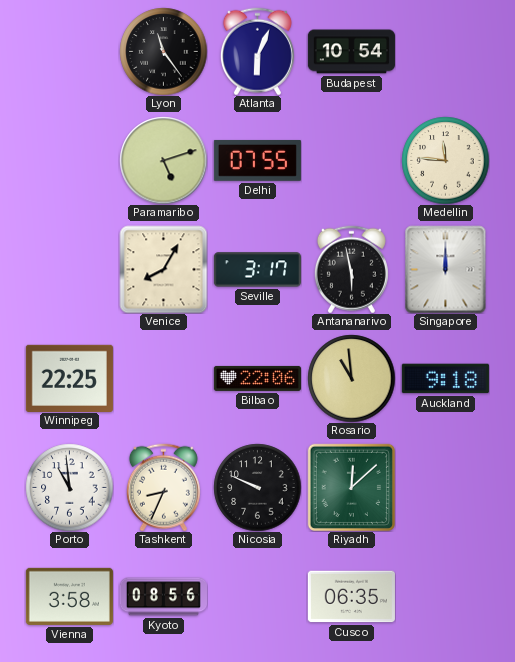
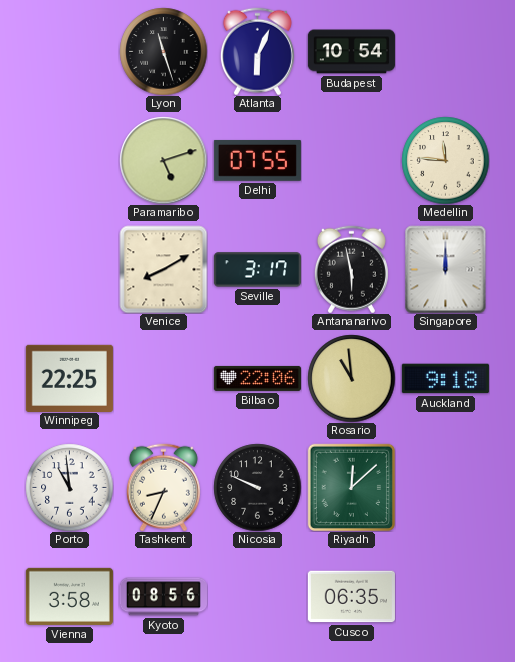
Lyon: 11:24 -> 11:27
Venice: 8:05 -> 8:10
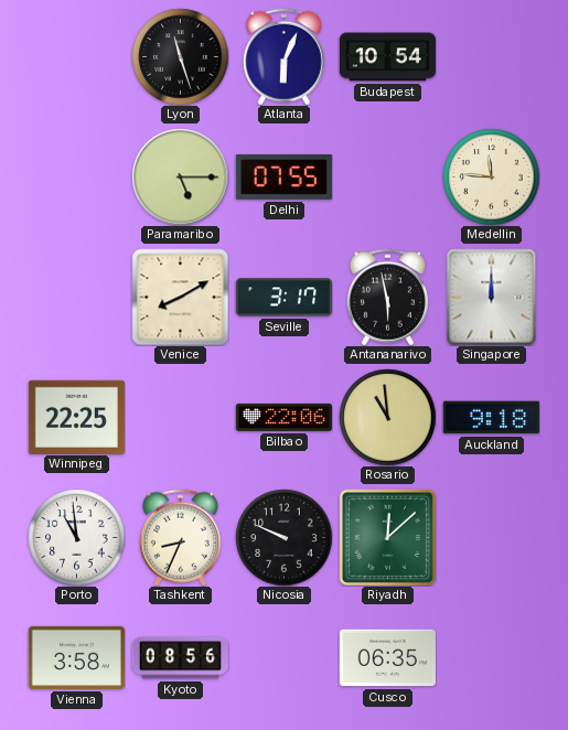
Paramaribo: 5:12 -> 5:15
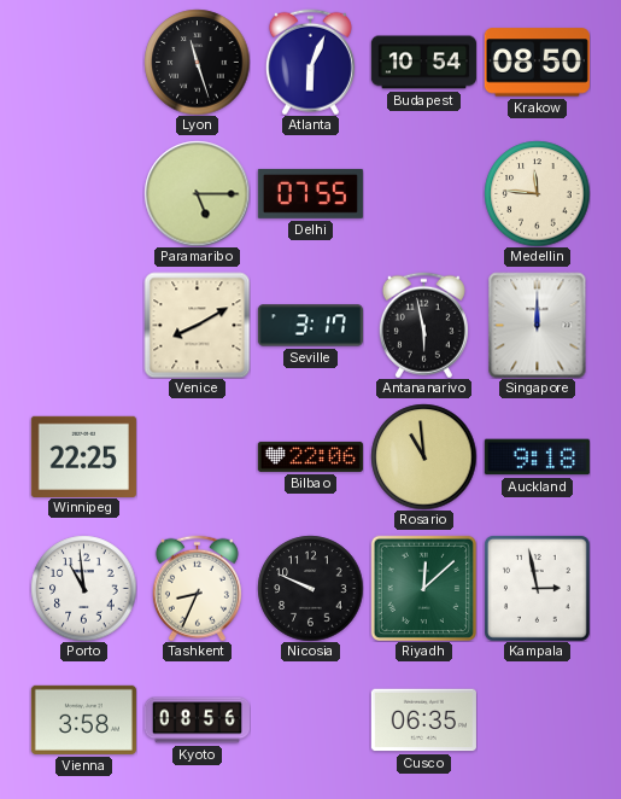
Krakow: none -> 08:50
Kampala: none -> 2:58
